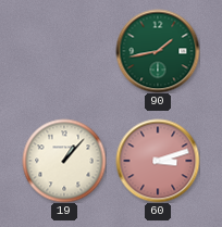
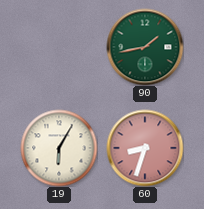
19: 1:07 -> 6:05
60: 3:12 -> 8:33
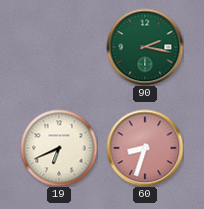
90: 1:43 -> 2:17
19: 6:05 -> 6:41
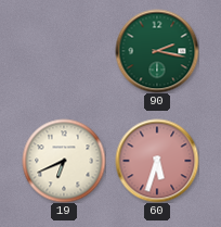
60: 8:33 -> 5:33
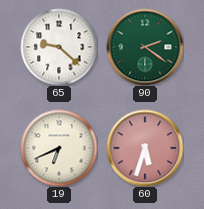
65: none -> 9:22
90: 2:17 -> 2:21
